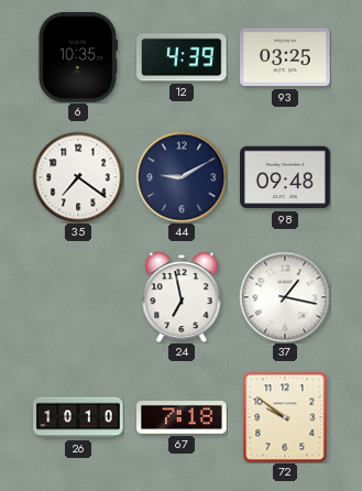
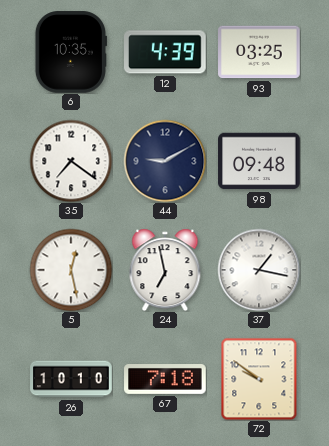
5: none -> 12:28
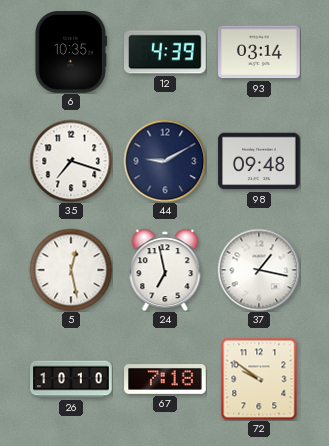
93: 03:25 -> 03:14
35: 7:21 -> 7:18
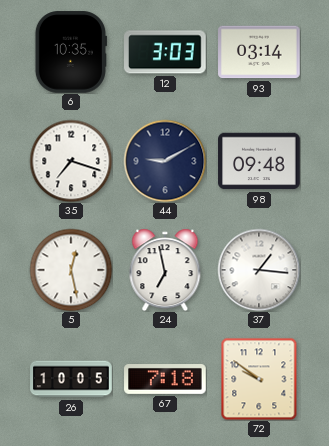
12: 4:39 -> 3:03
37: 1:17 -> 1:16
26: 10:10 -> 10:05
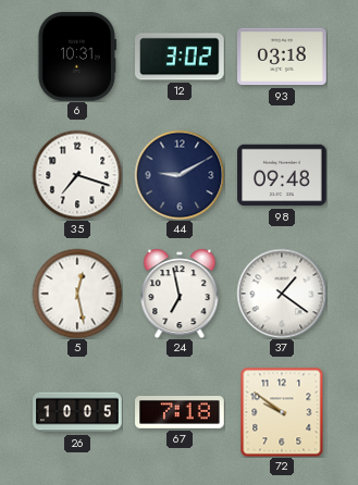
6: 10:35 -> 10:31
12: 3:03 -> 3:02
93: 03:14 -> 03:18
37: 1:16 -> 1:21
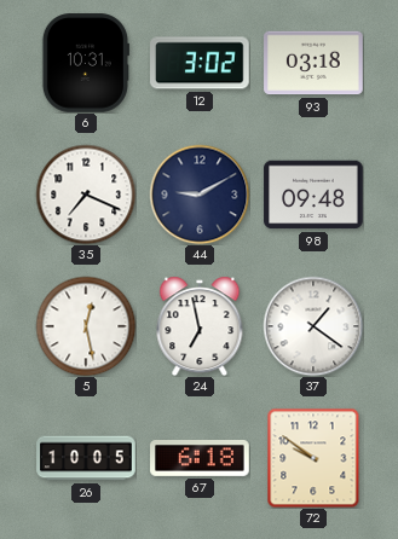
35: 7:18 -> 7:19
67: 7:18 -> 6:18
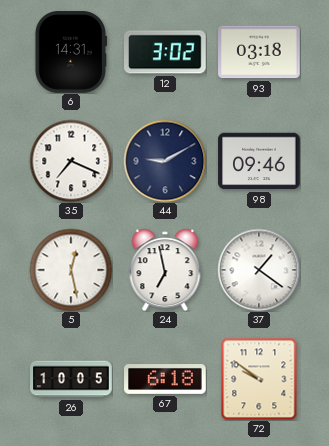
6: 10:31 -> 14:31
98: 09:48 -> 09:46
